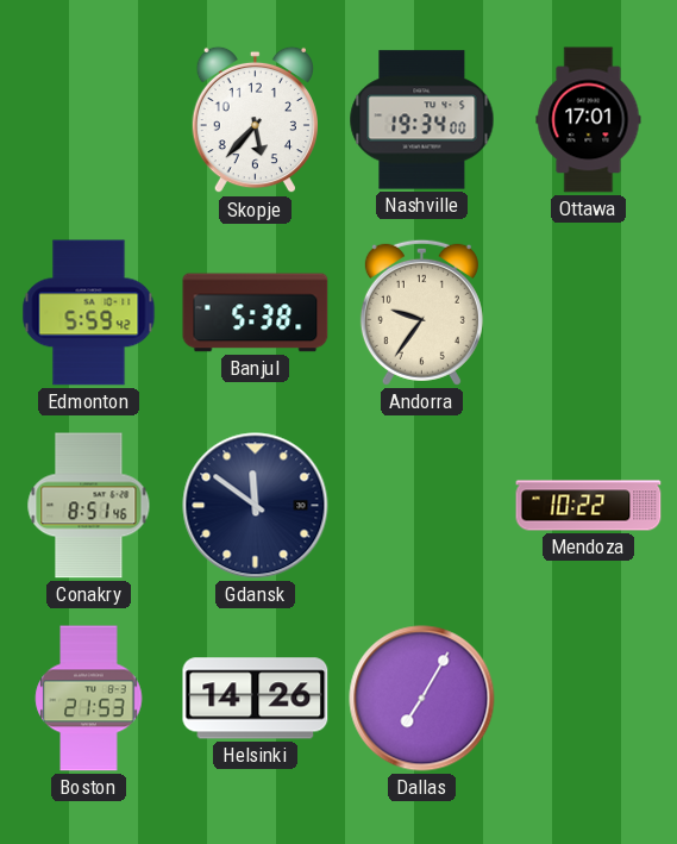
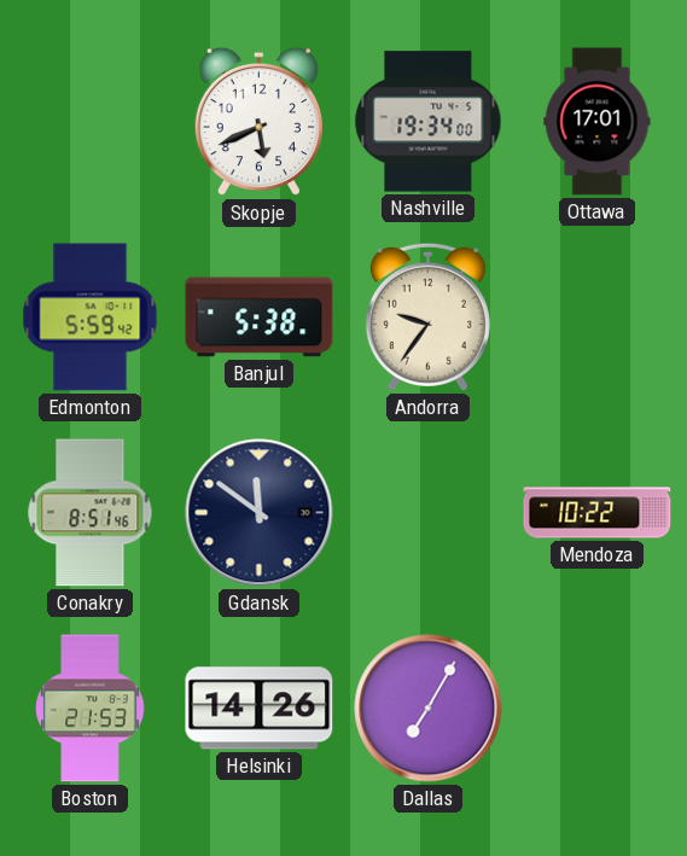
Skopje: 5:37 -> 5:41
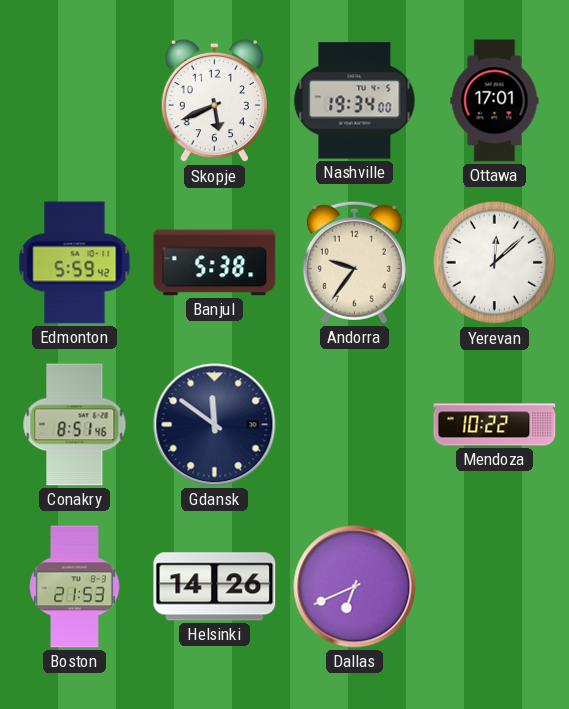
Yerevan: none -> 12:08
Dallas: 7:05 -> 6:41
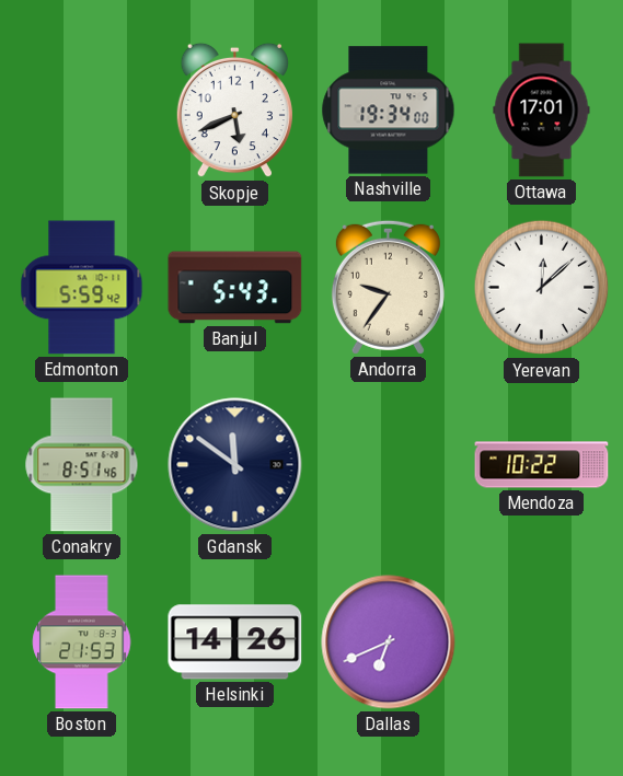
Banjul: 5:38 -> 5:43
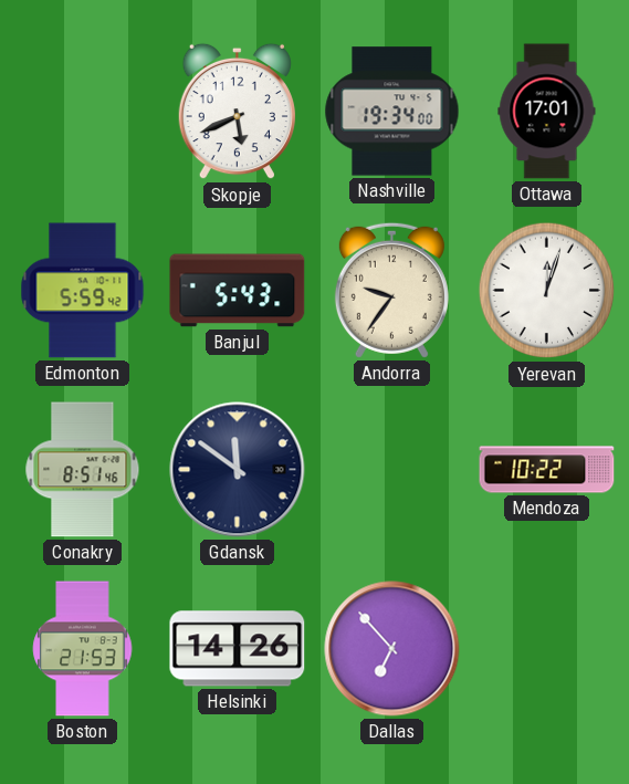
Yerevan: 12:08 -> 12:03
Dallas: 6:41 -> 6:53
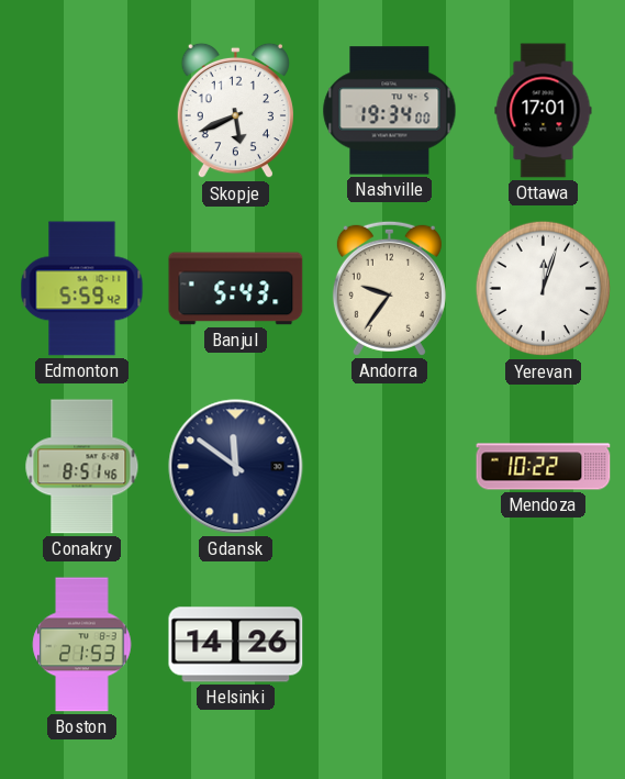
Dallas: 6:53 -> none
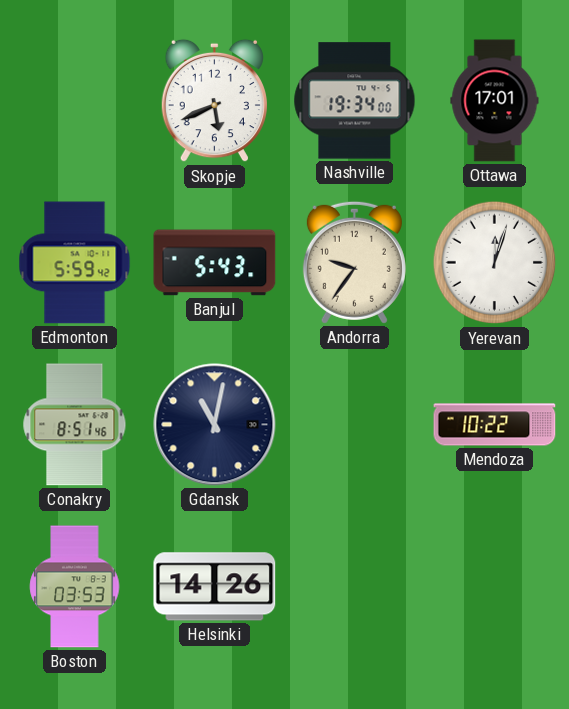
Gdansk: 11:51 -> 11:02
Boston: 21:53 -> 03:53
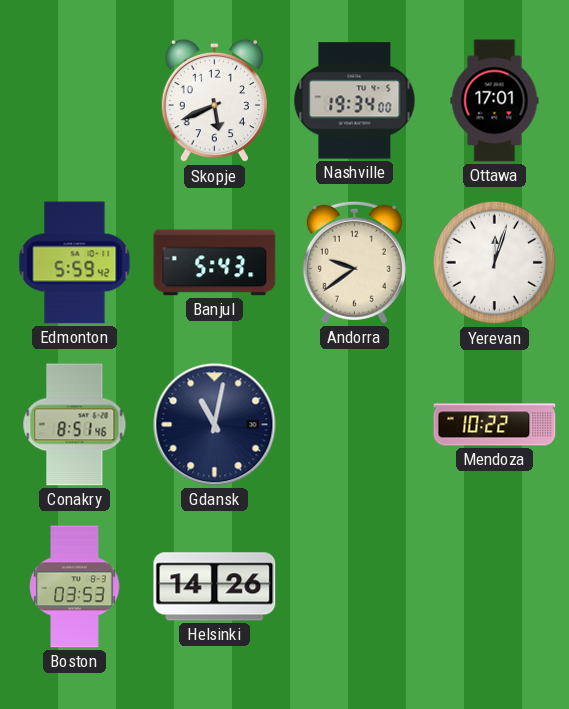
Andorra: 9:36 -> 9:39
